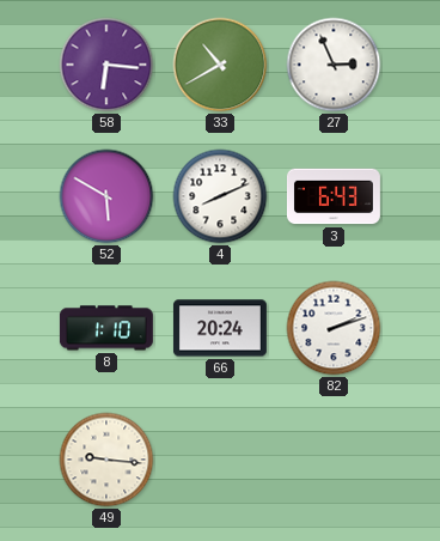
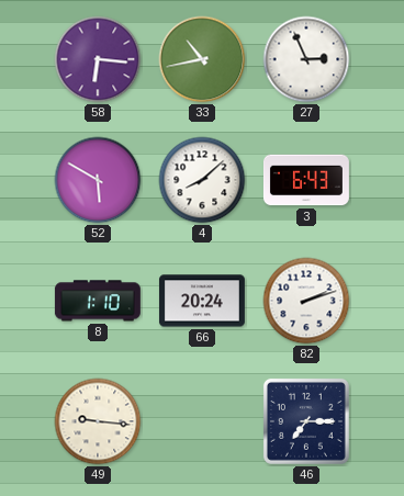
33: 10:40 -> 10:43
4: 8:11 -> 8:08
46: none -> 7:15
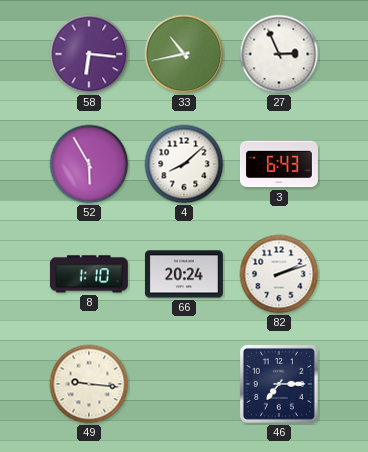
52: 5:50 -> 5:55
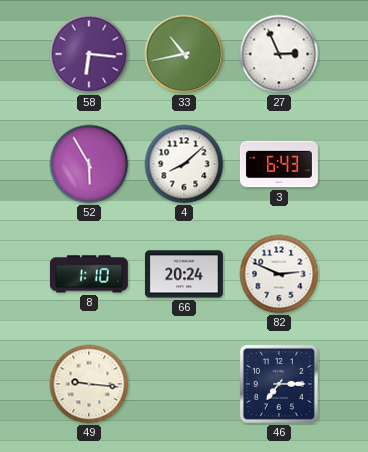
82: 2:12 -> 2:49
